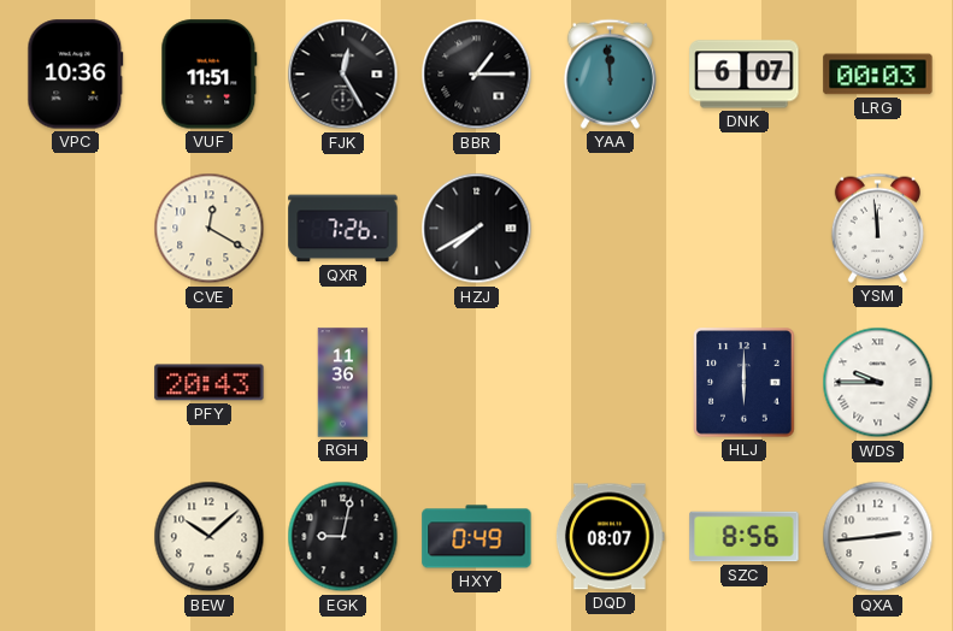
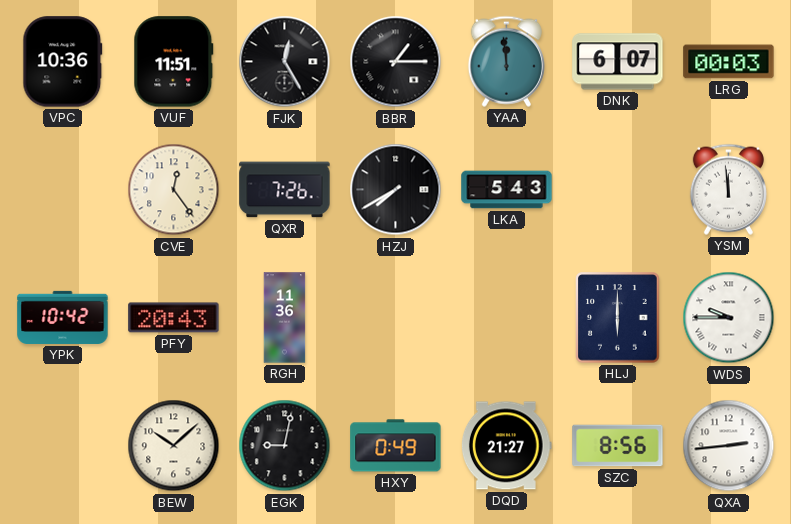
CVE: 12:20 -> 12:24
LKA: none -> 5:43
YPK: none -> 10:42
DQD: 08:07 -> 21:27
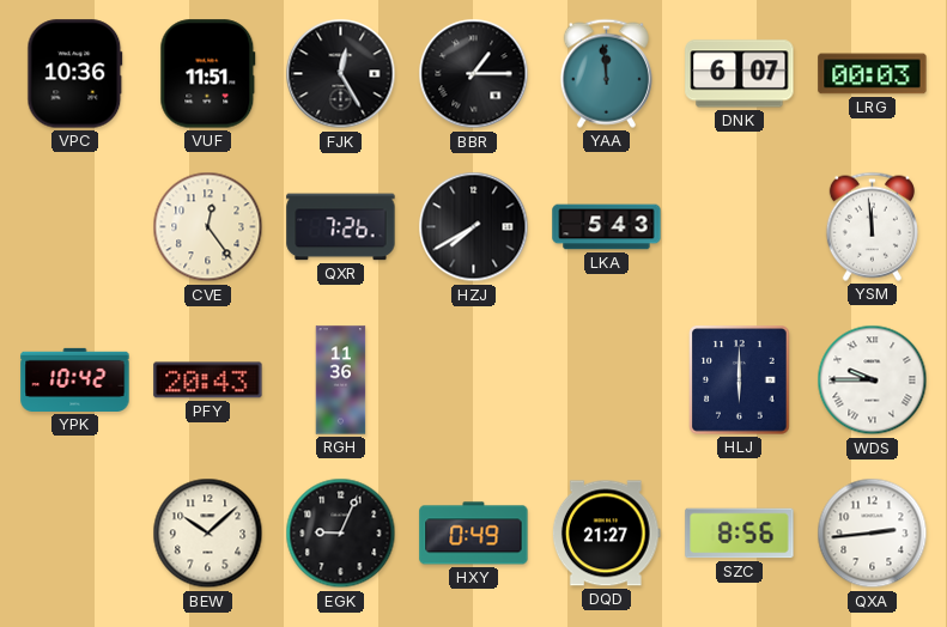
EGK: 9:02 -> 9:04
